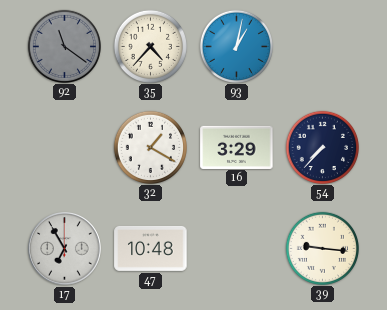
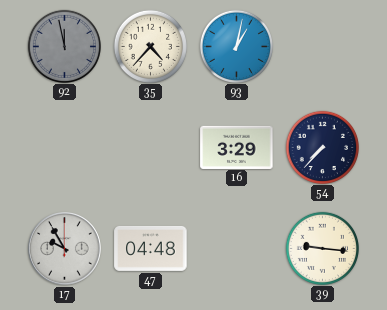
92: 11:21 -> 11:58
32: 1:20 -> none
17: 6:55 -> 9:55
47: 10:48 -> 04:48
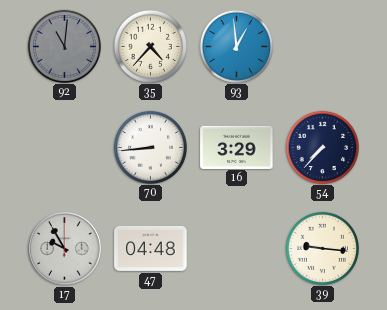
92: 11:58 -> 11:01
93: 1:02 -> 12:59
70: none -> 8:44
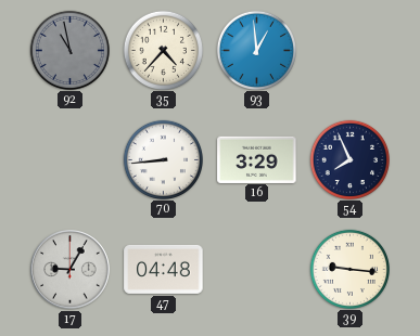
92: 11:01 -> 10:58
54: 7:37 -> 7:56
17: 9:55 -> 9:05
